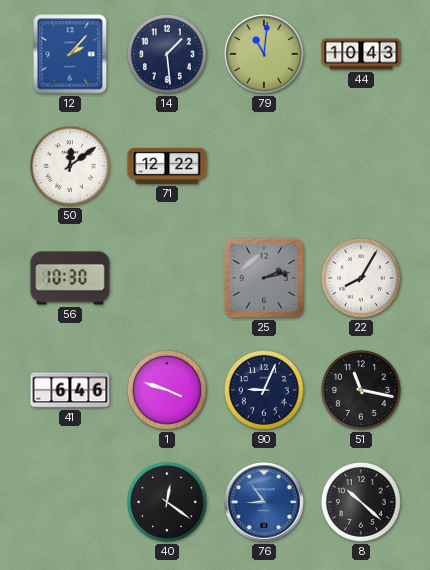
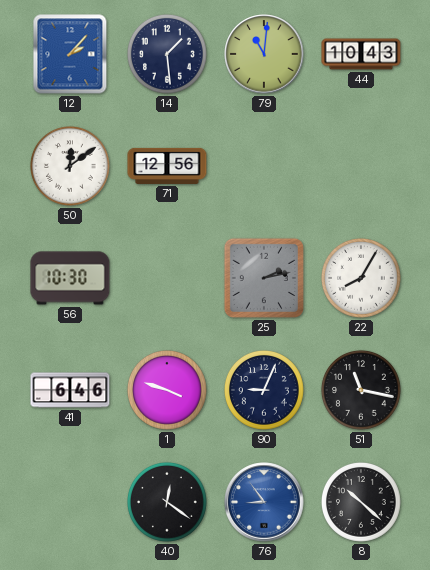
71: 12:22 -> 12:56
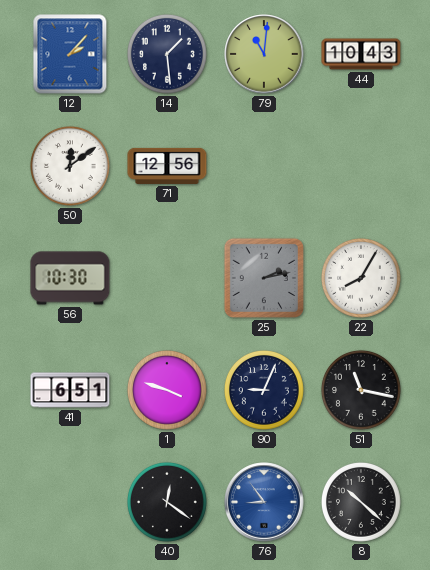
41: 6:46 -> 6:51
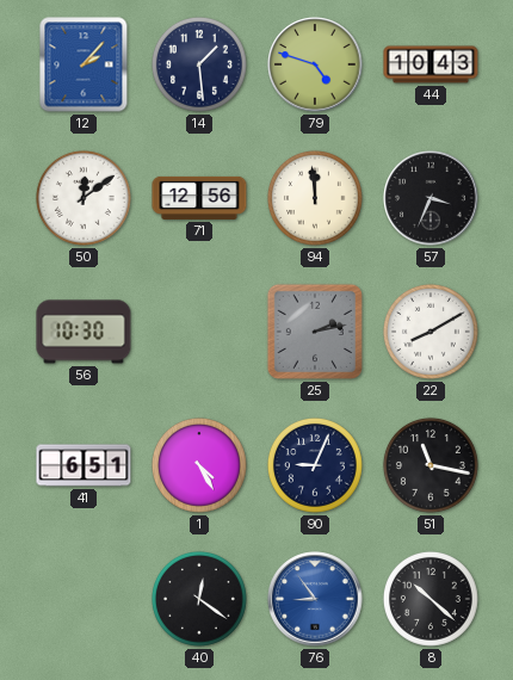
79: 11:01 -> 4:48
94: none -> 11:59
57: none -> 3:34
22: 8:05 -> 8:10
1: 3:48 -> 4:25
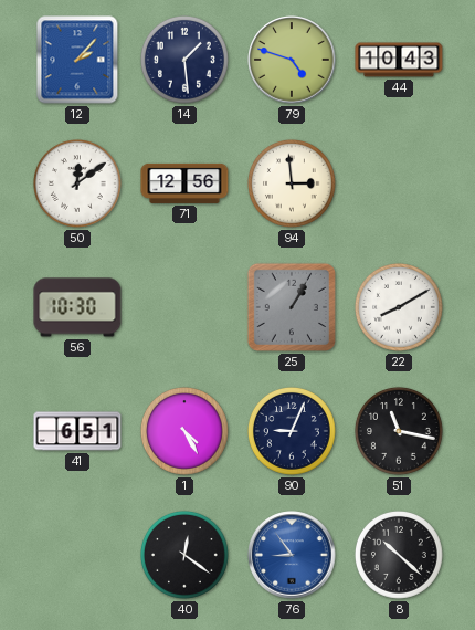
94: 11:59 -> 2:59
57: 3:34 -> none
25: 2:13 -> 1:05
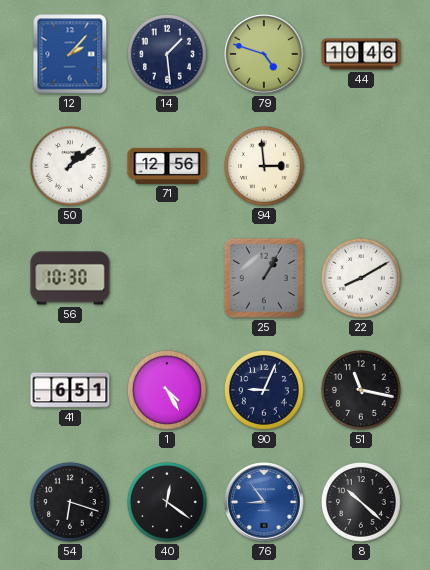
44: 10:43 -> 10:46
50: 12:09 -> 1:09
54: none -> 6:18
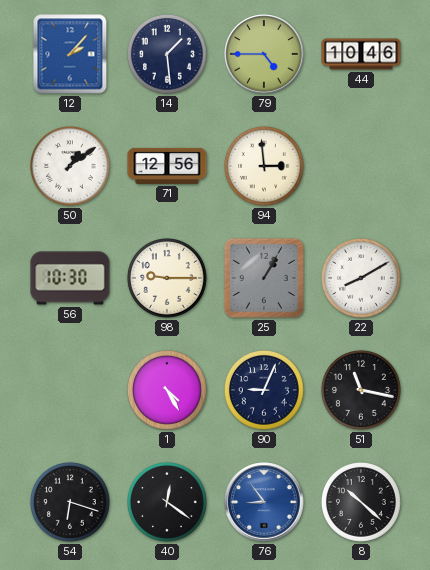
79: 4:48 -> 4:45
98: none -> 9:15
41: 6:51 -> none
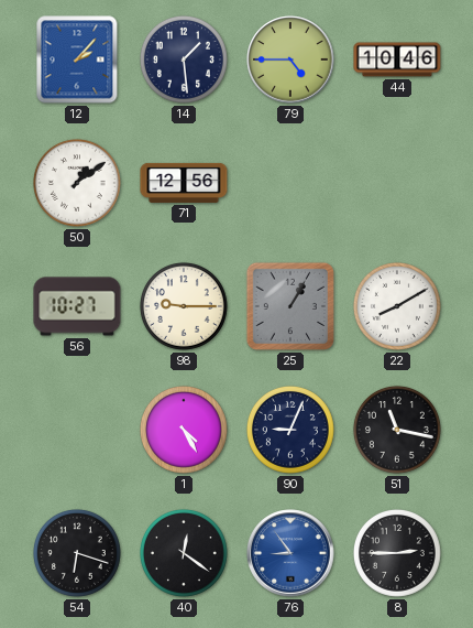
94: 2:59 -> none
56: 10:30 -> 10:27
8: 10:22 -> 2:45
